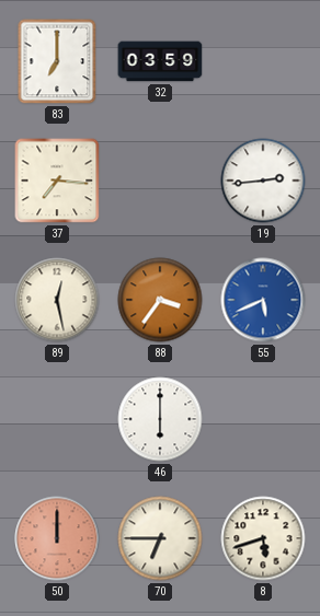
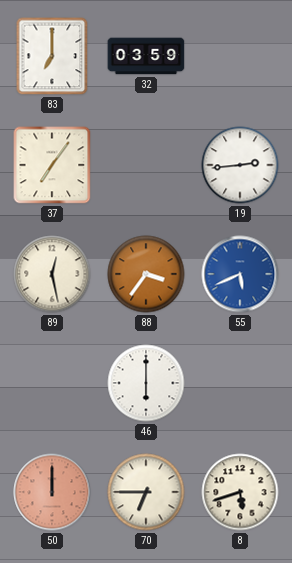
37: 7:16 -> 7:06
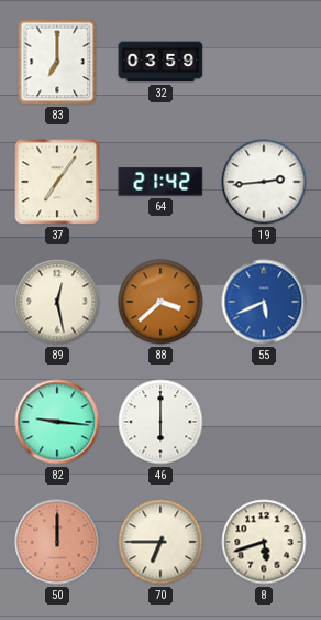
64: none -> 21:42
88: 3:36 -> 3:38
82: none -> 9:16
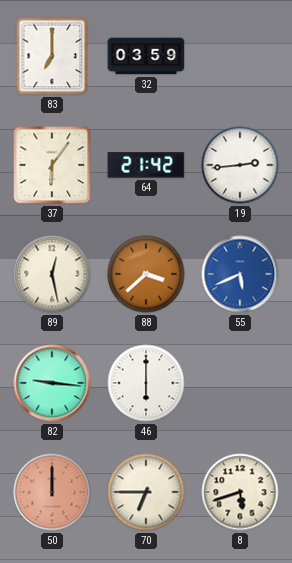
37: 7:06 -> 6:06
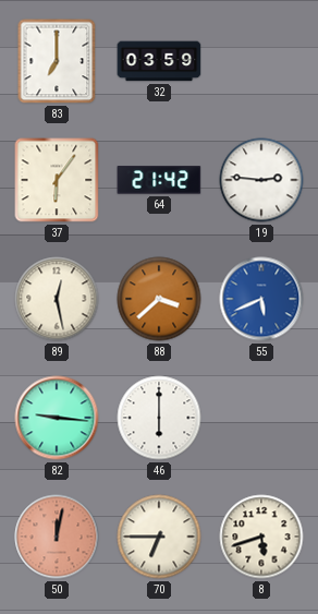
19: 2:44 -> 2:46
50: 12:00 -> 12:02
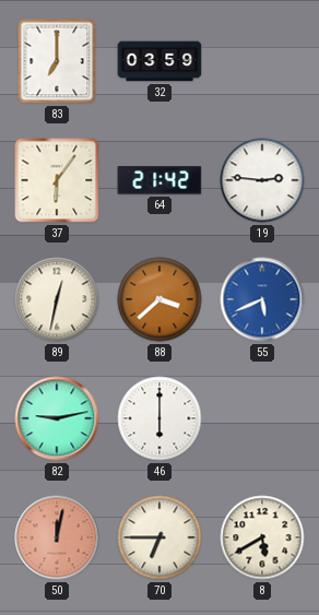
89: 12:28 -> 12:32
82: 9:16 -> 9:13
8: 5:42 -> 5:40
